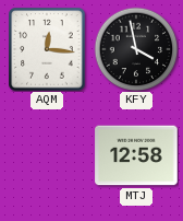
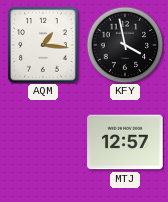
AQM: 12:16 -> 1:16
MTJ: 12:58 -> 12:57
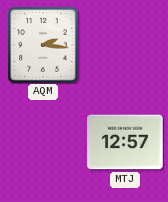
AQM: 1:16 -> 2:16
KFY: 3:58 -> none
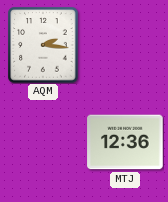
MTJ: 12:57 -> 12:36
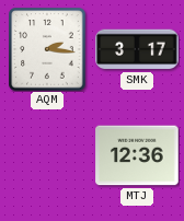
SMK: none -> 3:17
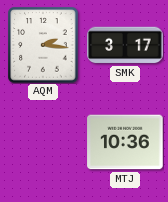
MTJ: 12:36 -> 10:36
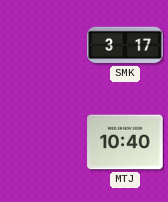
AQM: 2:16 -> none
MTJ: 10:36 -> 10:40
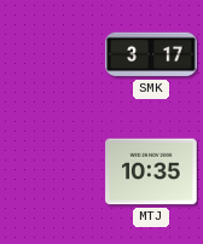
MTJ: 10:40 -> 10:35
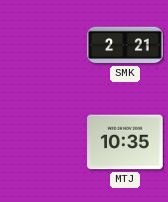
SMK: 3:17 -> 2:21
